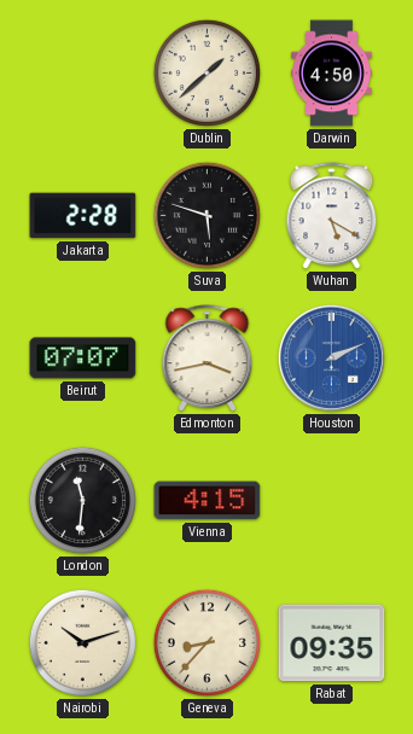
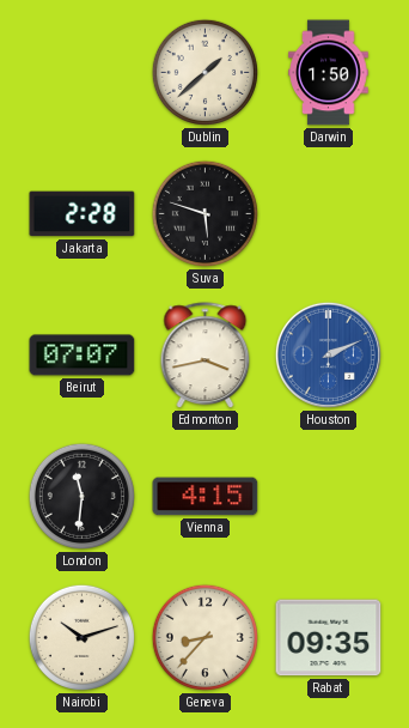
Darwin: 4:50 -> 1:50
Wuhan: 5:20 -> none
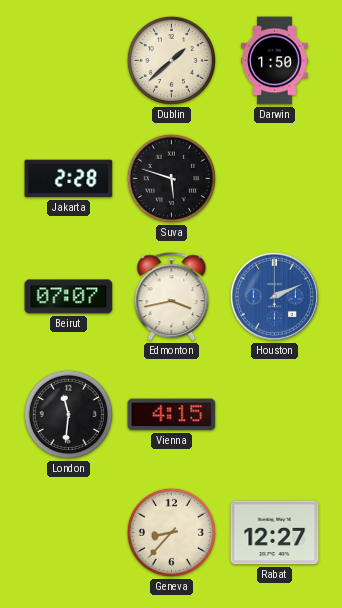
Nairobi: 10:12 -> none
Rabat: 09:35 -> 12:27
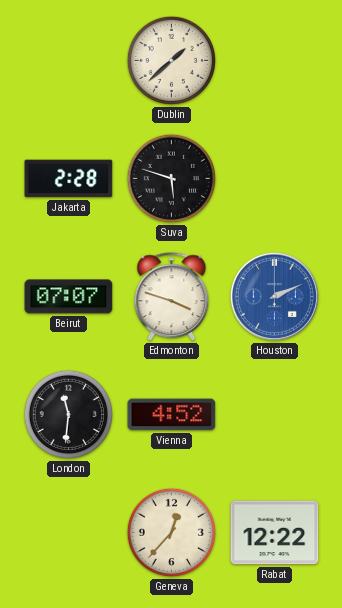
Darwin: 1:50 -> none
Edmonton: 3:43 -> 3:48
Vienna: 4:15 -> 4:52
Geneva: 8:37 -> 12:37
Rabat: 12:27 -> 12:22
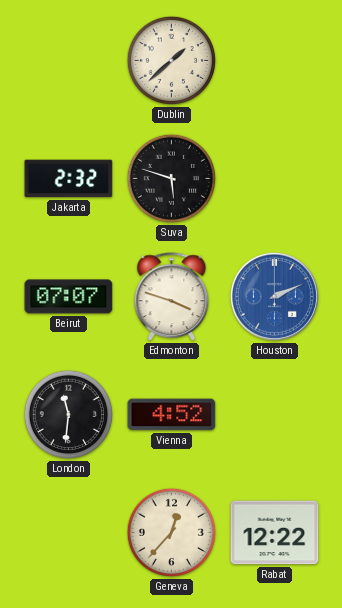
Jakarta: 2:28 -> 2:32
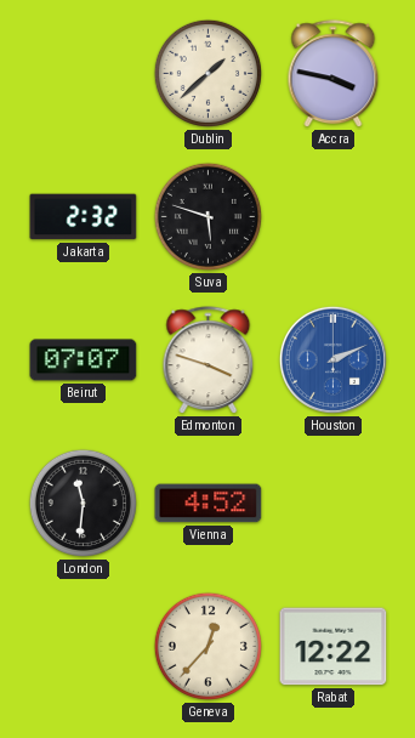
Accra: none -> 3:47
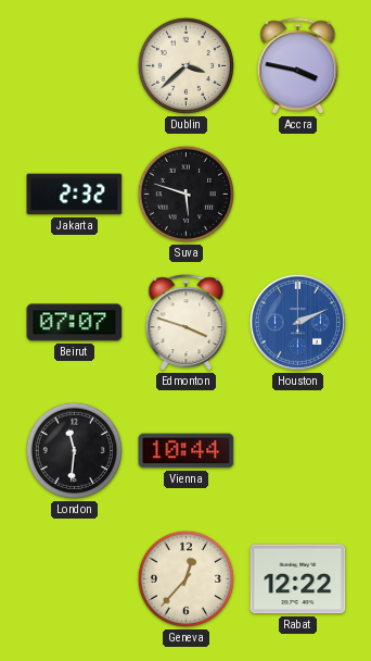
Dublin: 1:38 -> 3:38
Vienna: 4:52 -> 10:44
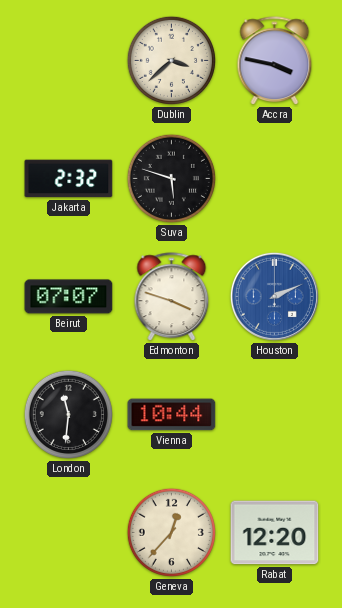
Rabat: 12:22 -> 12:20
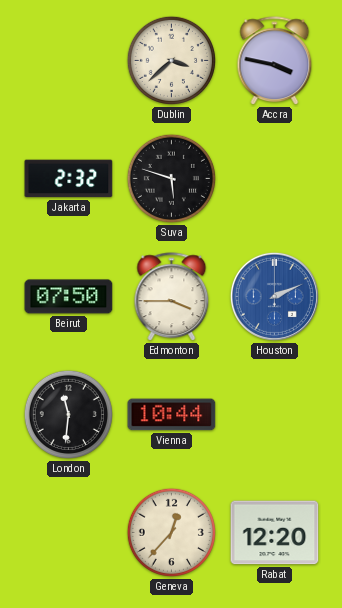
Beirut: 07:07 -> 07:50
Edmonton: 3:48 -> 3:45
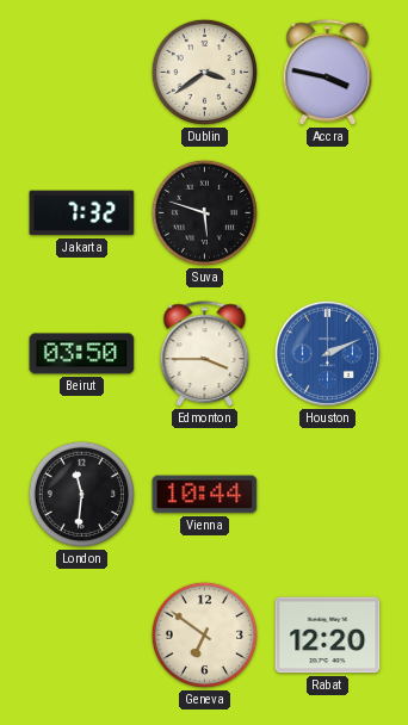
Dublin: 3:38 -> 3:39
Jakarta: 2:32 -> 7:32
Beirut: 07:50 -> 03:50
Geneva: 12:37 -> 6:51
